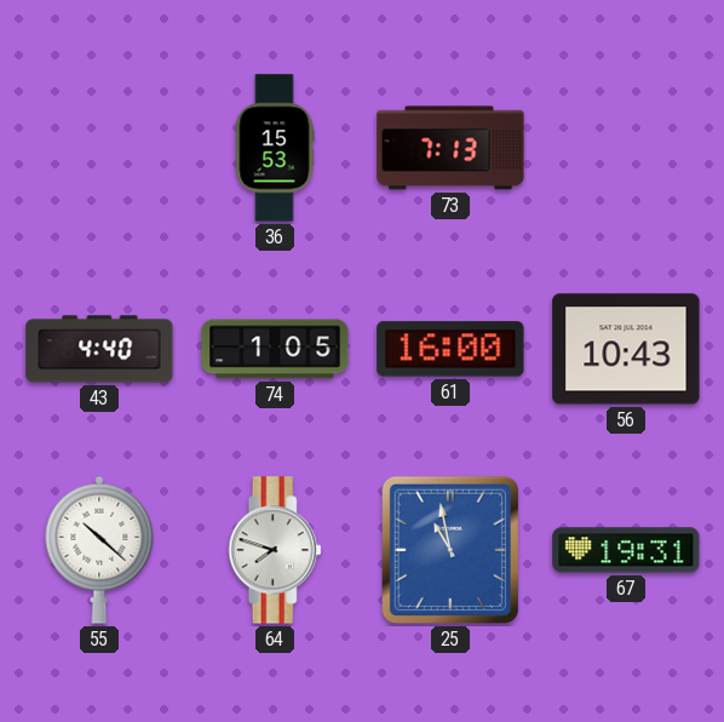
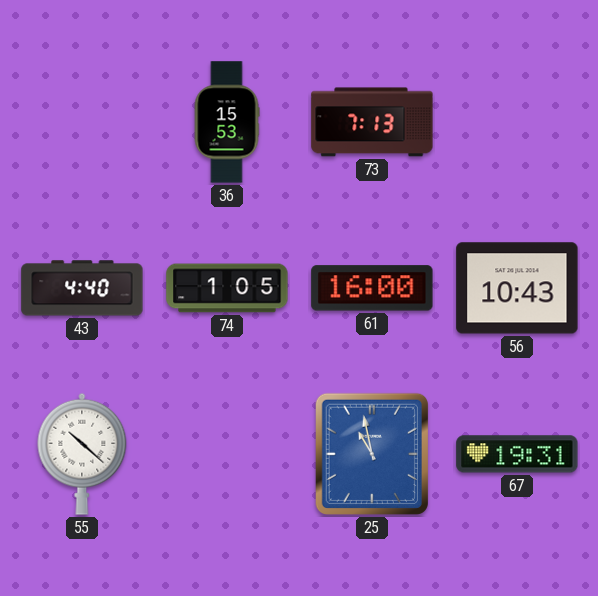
64: 7:48 -> none
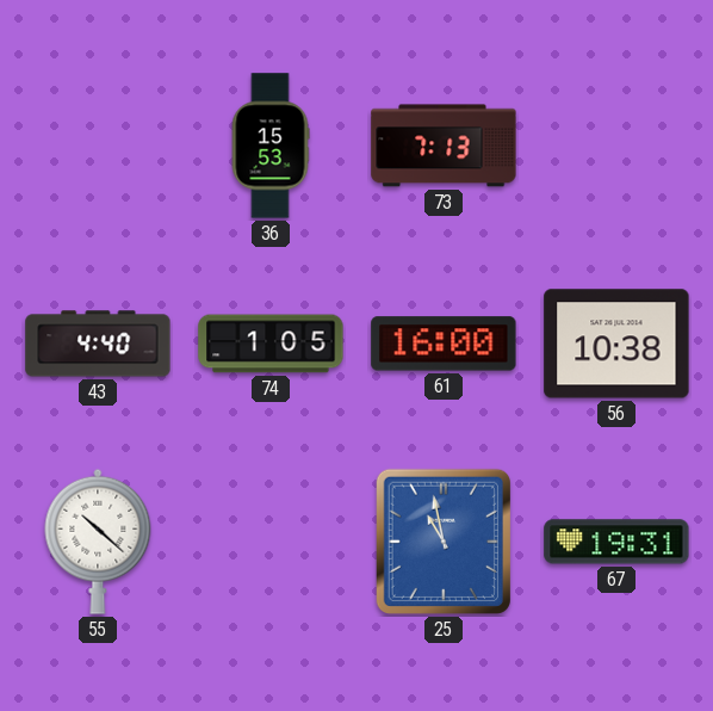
56: 10:43 -> 10:38
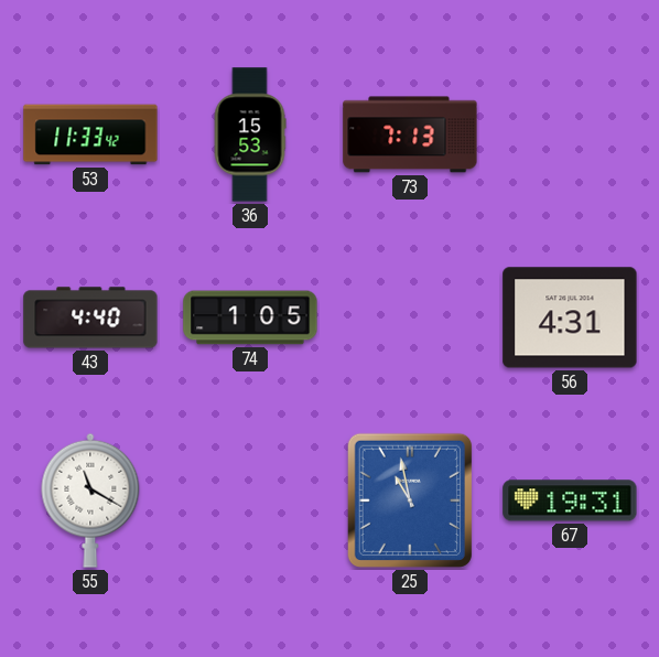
53: none -> 11:33
61: 16:00 -> none
56: 10:38 -> 4:31
55: 10:22 -> 11:20
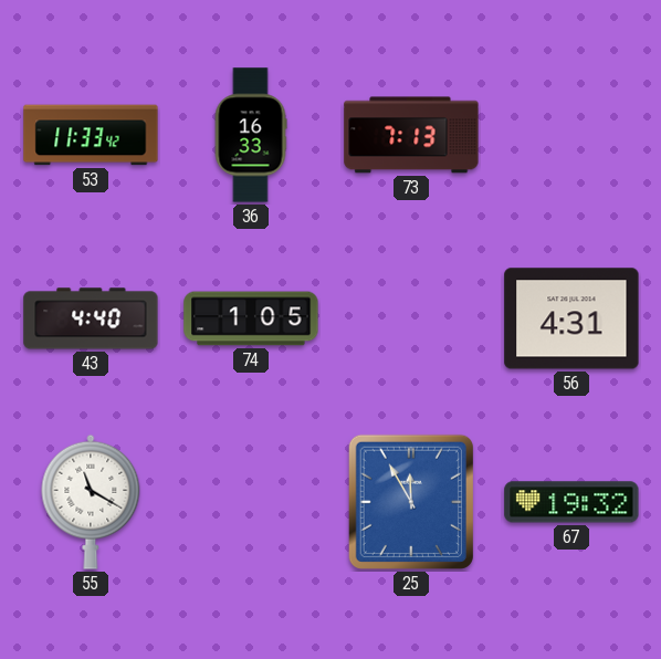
36: 15:53 -> 16:33
25: 10:58 -> 11:55
67: 19:31 -> 19:32
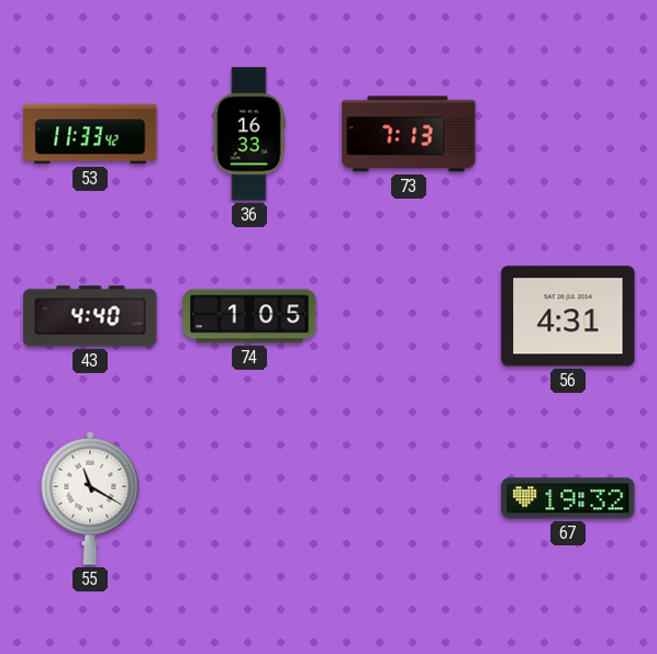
25: 11:55 -> none
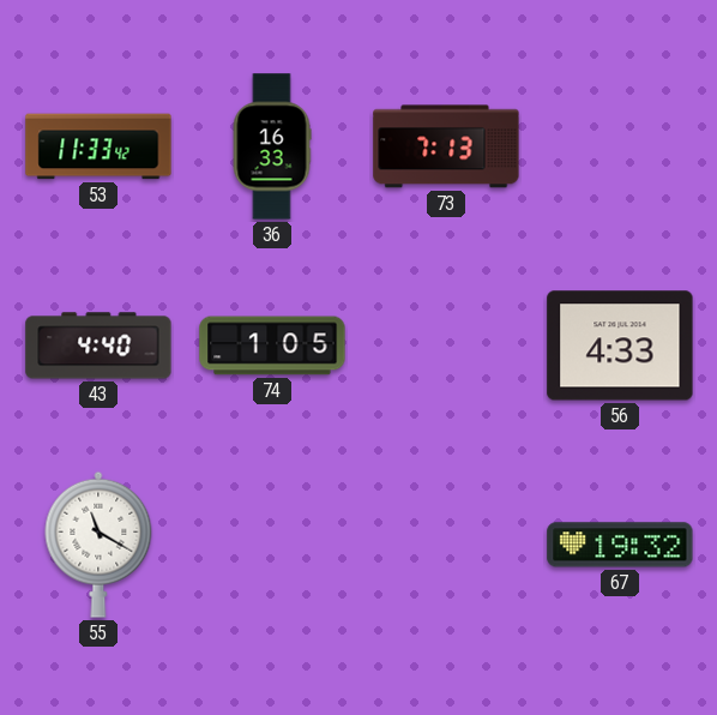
56: 4:31 -> 4:33
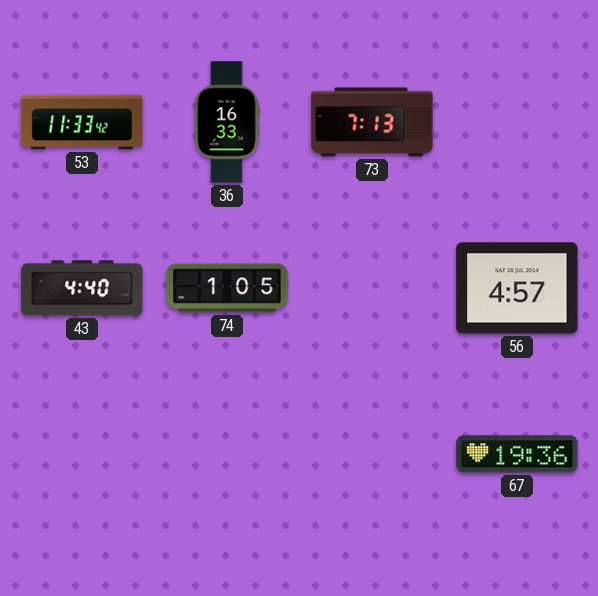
56: 4:33 -> 4:57
55: 11:20 -> none
67: 19:32 -> 19:36
